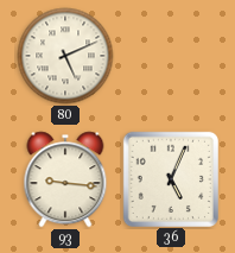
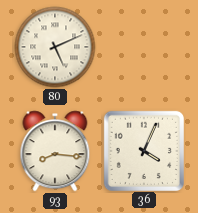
93: 9:16 -> 8:16
36: 5:04 -> 4:04
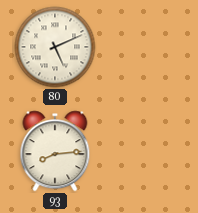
93: 8:16 -> 8:14
36: 4:04 -> none
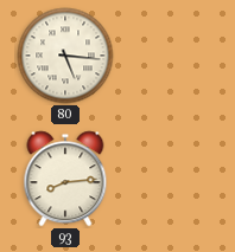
80: 5:11 -> 5:16
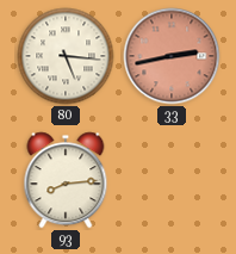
33: none -> 2:43
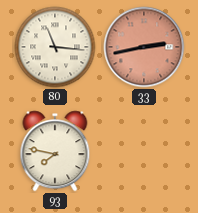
80: 5:16 -> 11:16
93: 8:14 -> 7:47
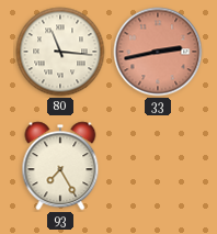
93: 7:47 -> 7:25
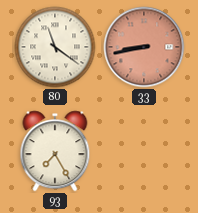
80: 11:16 -> 11:21
33: 2:43 -> 8:43
